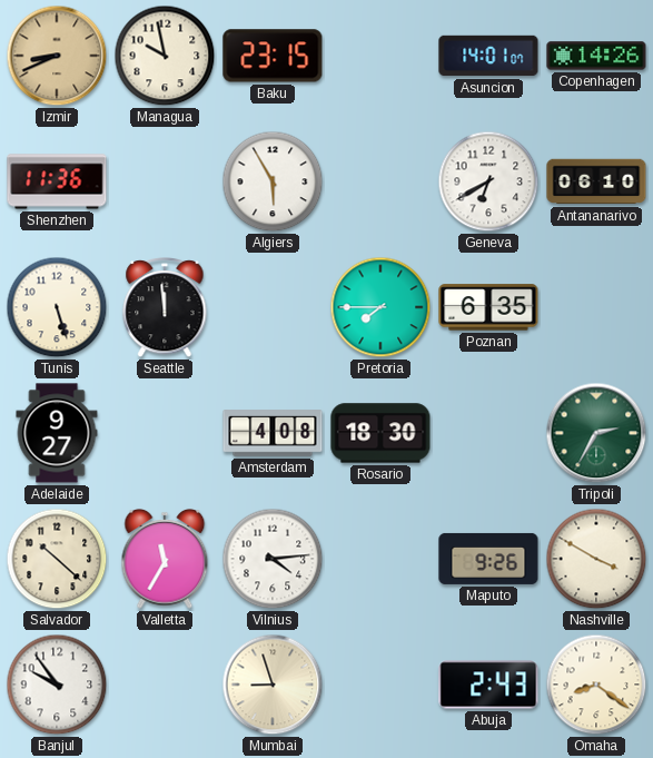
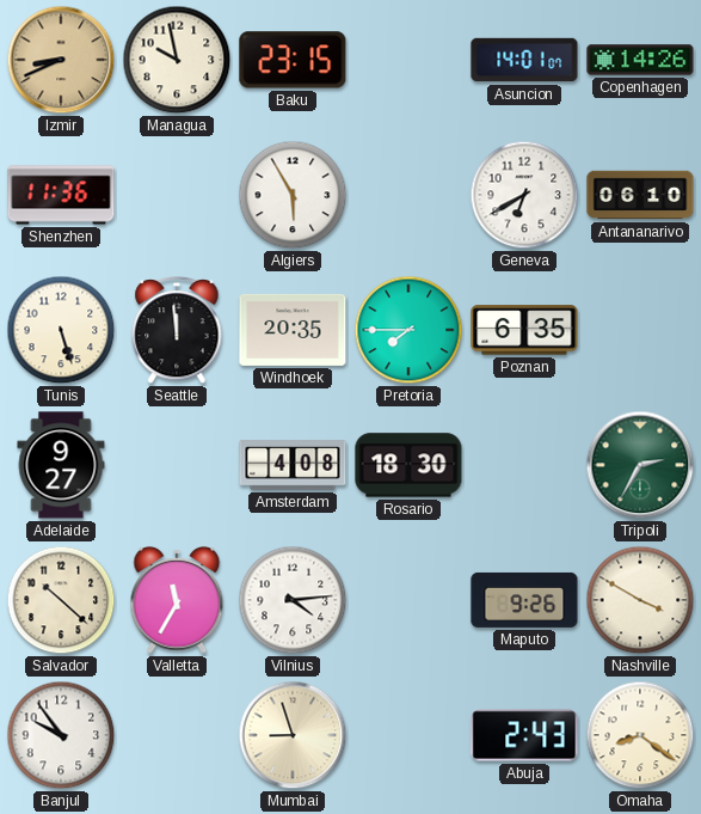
Windhoek: none -> 20:35
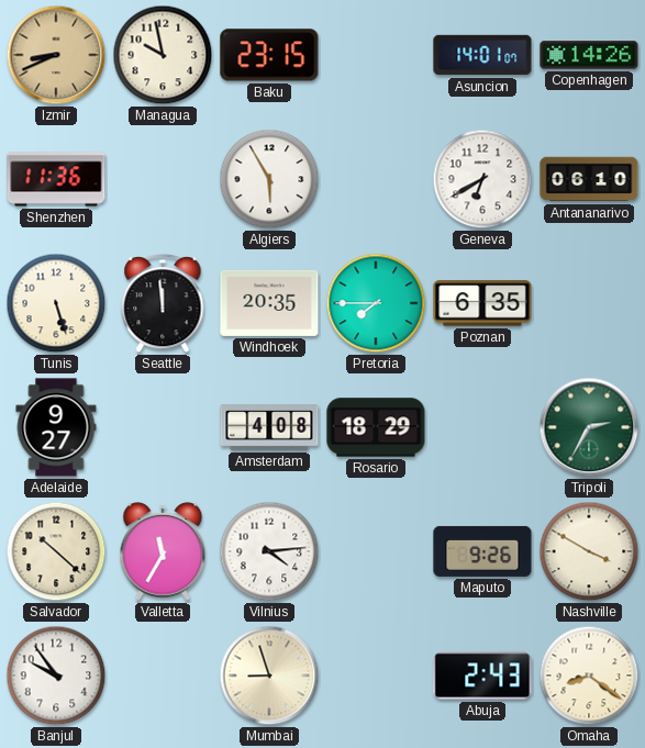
Rosario: 18:30 -> 18:29
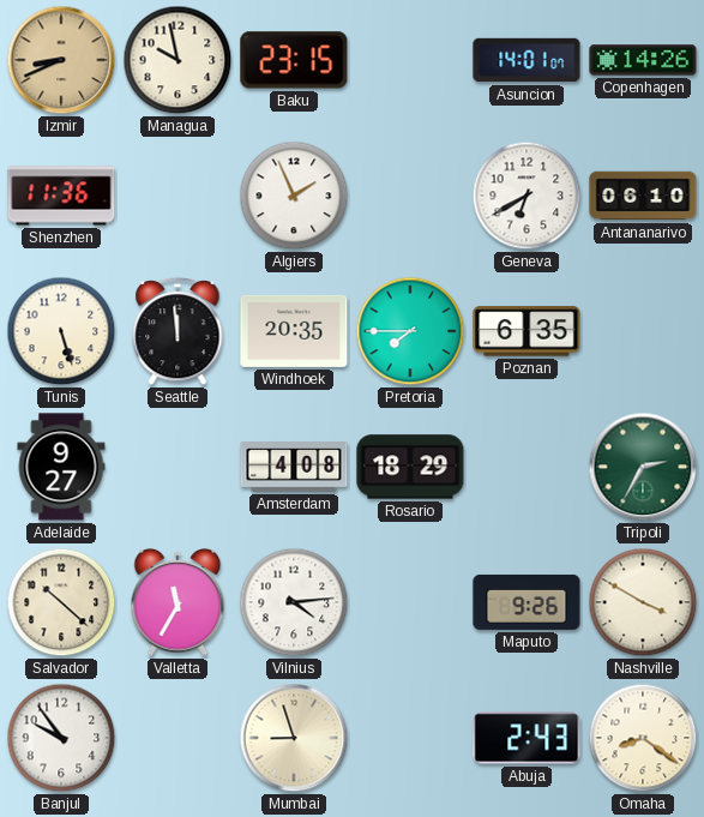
Algiers: 5:55 -> 1:56
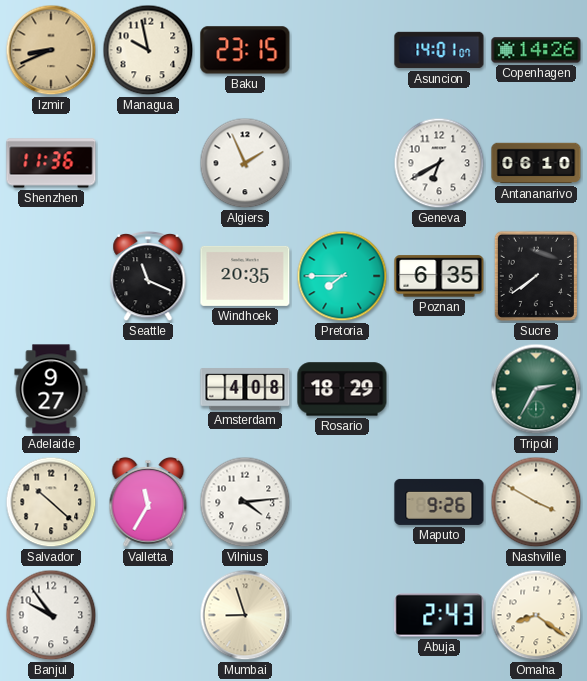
Tunis: 5:27 -> none
Seattle: 11:59 -> 11:19
Sucre: none -> 7:39
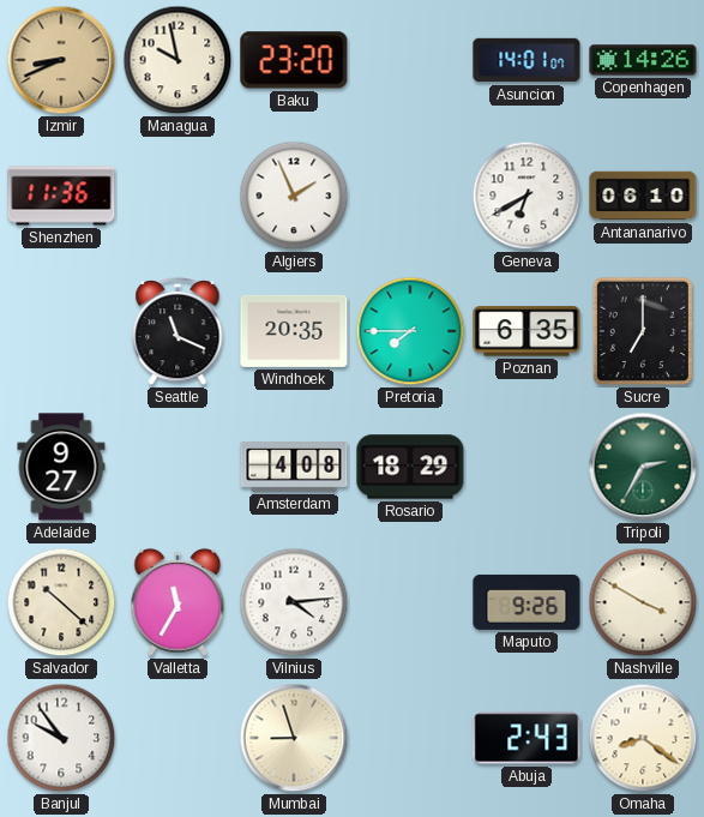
Baku: 23:15 -> 23:20
Sucre: 7:39 -> 7:00
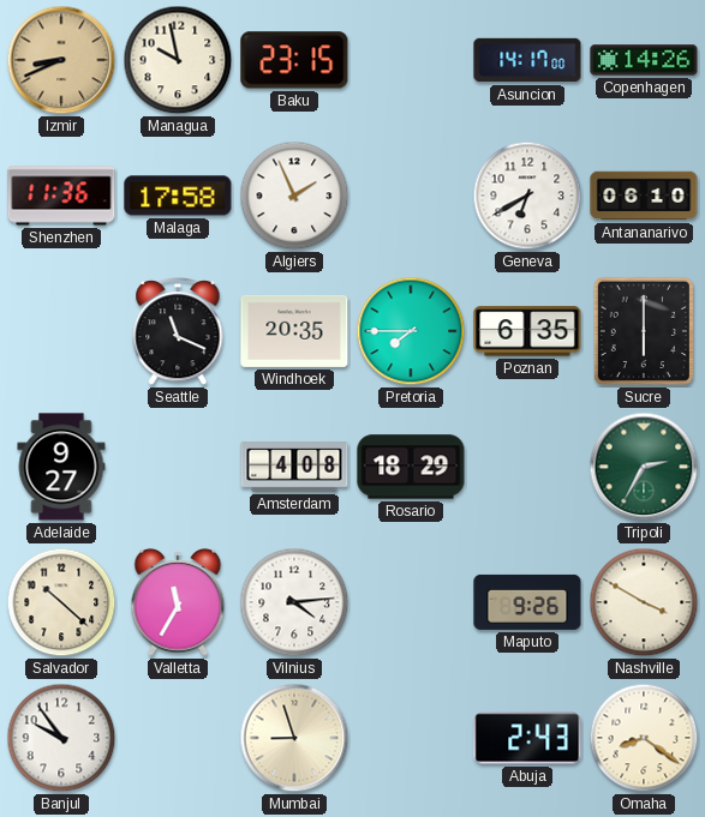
Baku: 23:20 -> 23:15
Asuncion: 14:01 -> 14:17
Malaga: none -> 17:58
Sucre: 7:00 -> 6:00
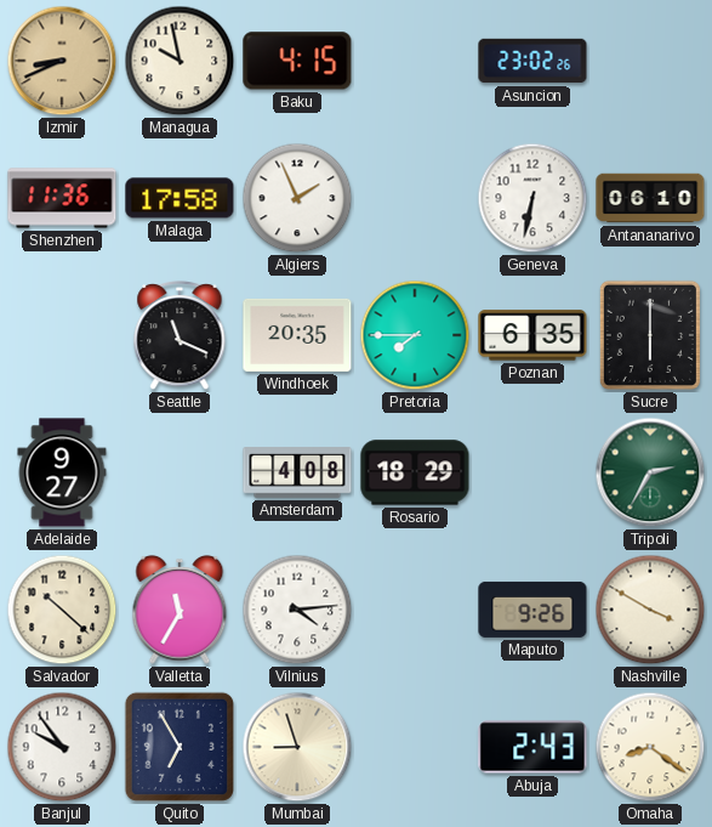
Baku: 23:15 -> 4:15
Asuncion: 14:17 -> 23:02
Copenhagen: 14:26 -> none
Geneva: 6:40 -> 6:32
Quito: none -> 6:55
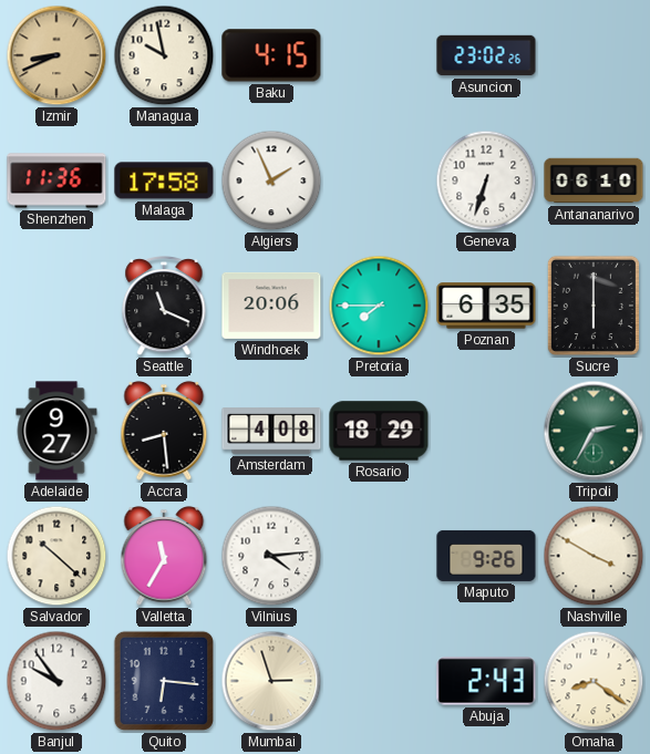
Geneva: 6:32 -> 6:33
Windhoek: 20:35 -> 20:06
Accra: none -> 8:29
Quito: 6:55 -> 6:16
Mumbai: 8:57 -> 2:57
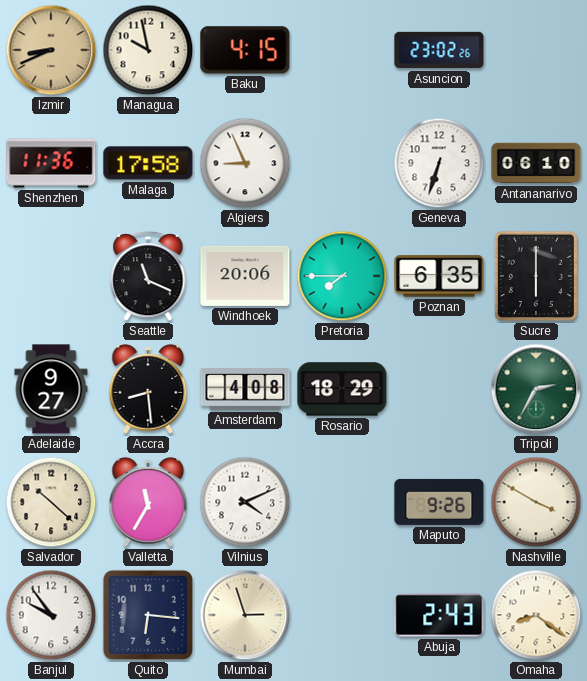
Algiers: 1:56 -> 8:56
Vilnius: 4:14 -> 4:11
